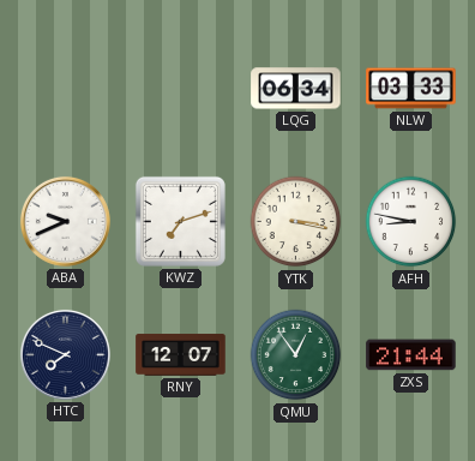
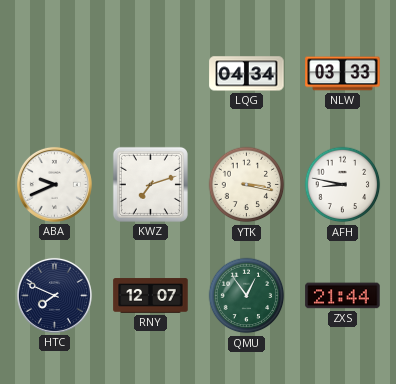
LQG: 06:34 -> 04:34
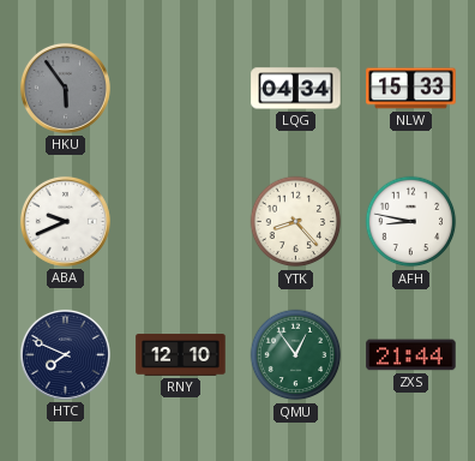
HKU: none -> 5:54
NLW: 03:33 -> 15:33
KWZ: 7:12 -> none
YTK: 3:17 -> 8:23
RNY: 12:07 -> 12:10
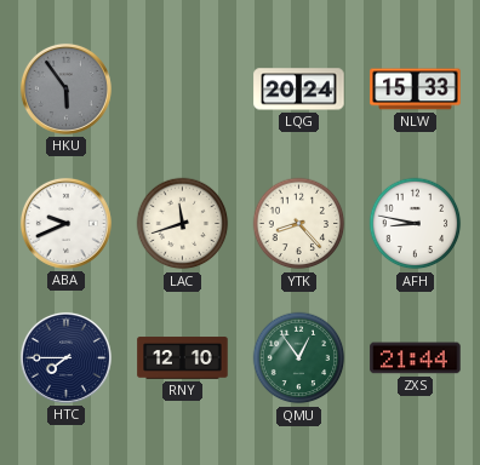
LQG: 04:34 -> 20:24
LAC: none -> 11:42
HTC: 7:49 -> 7:45
